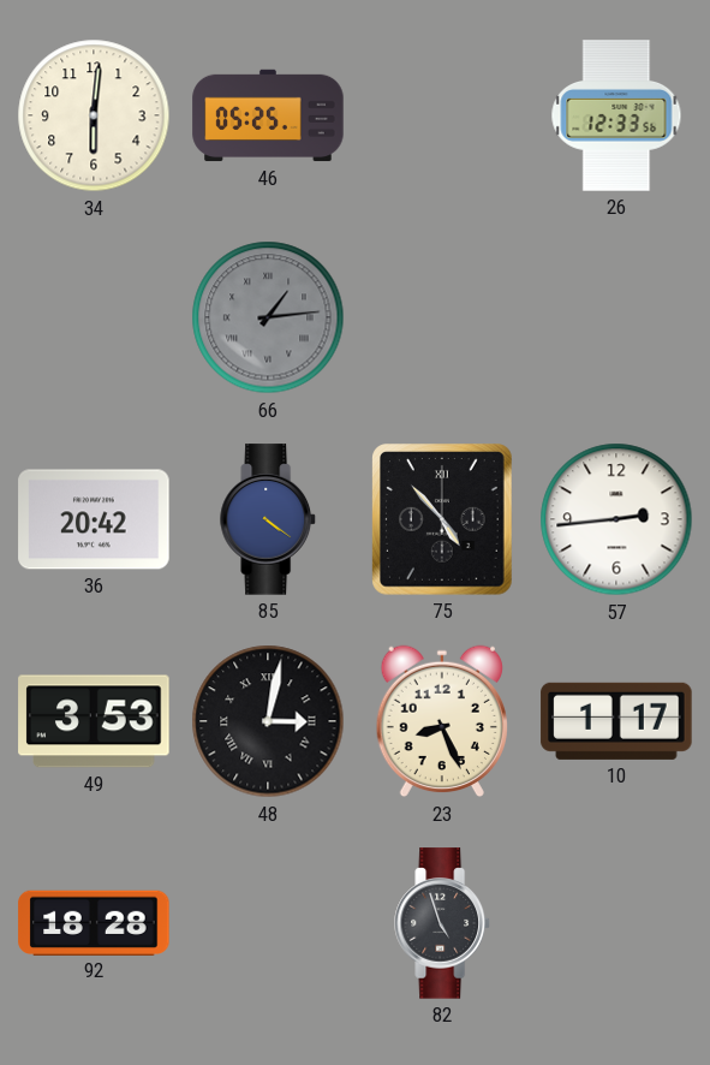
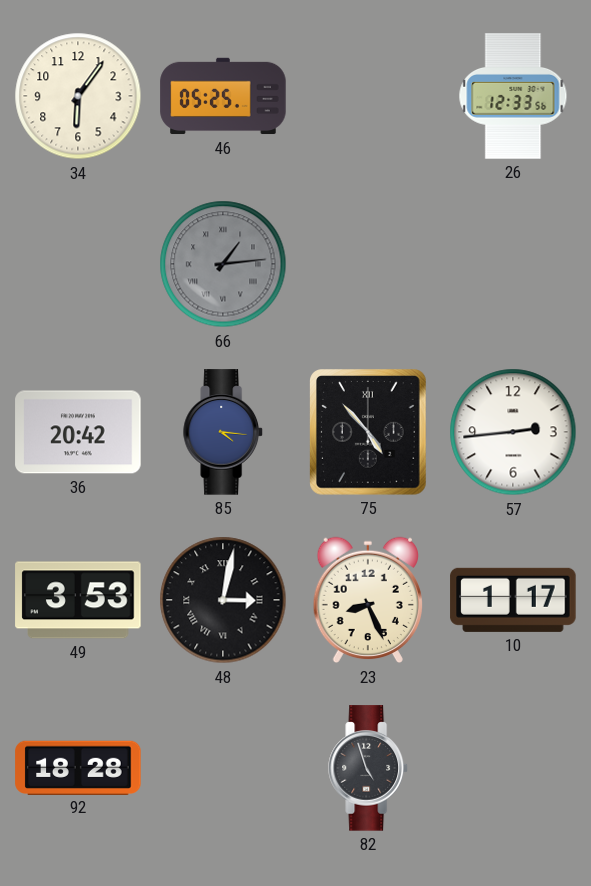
34: 6:01 -> 6:06
85: 4:21 -> 4:16
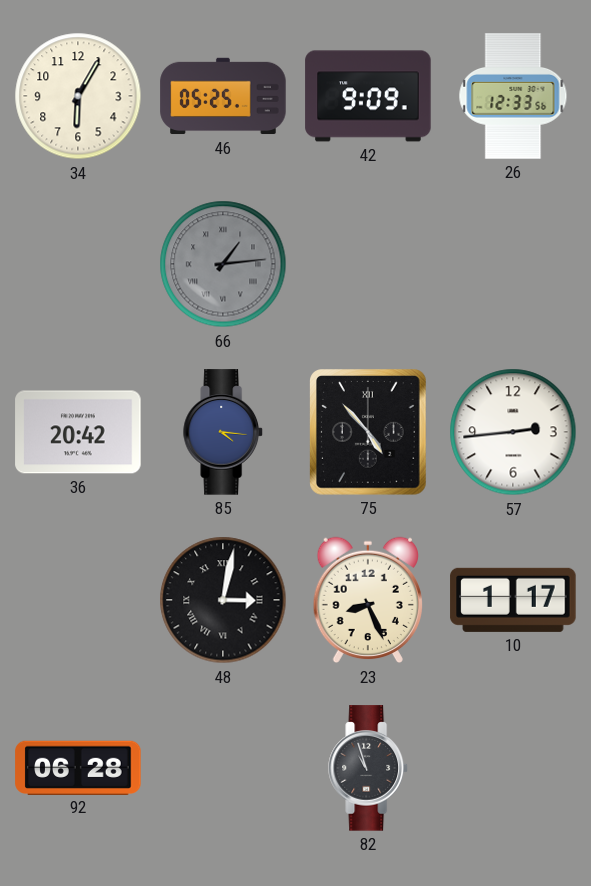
34: 6:06 -> 6:05
42: none -> 9:09
49: 3:53 -> none
92: 18:28 -> 06:28
82: 4:57 -> 10:57
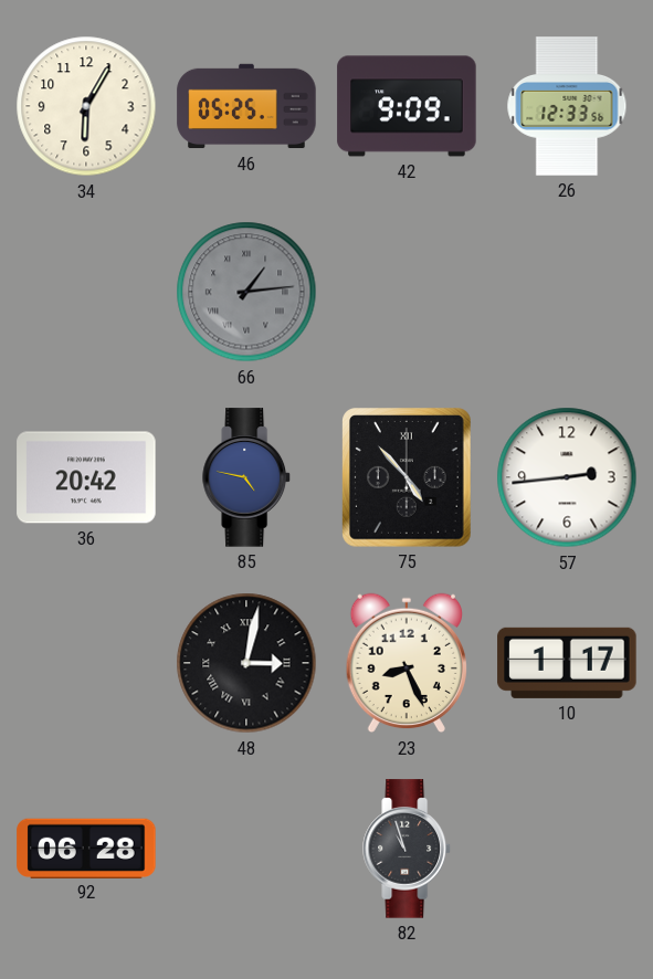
85: 4:16 -> 4:47
